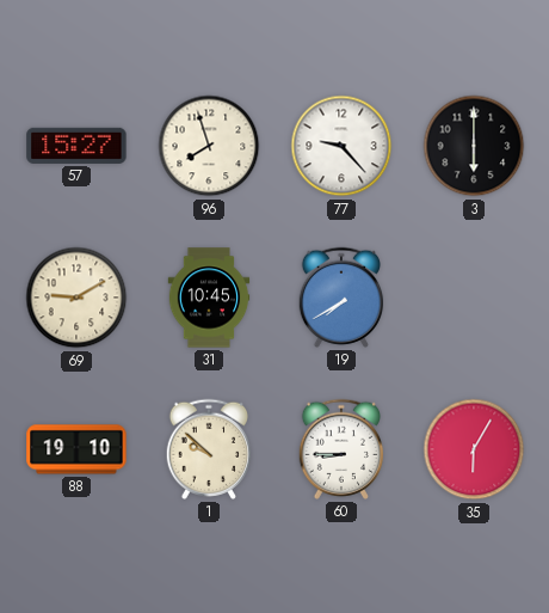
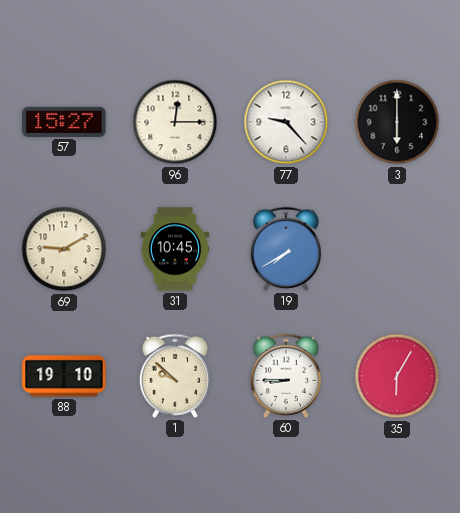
96: 7:57 -> 12:15
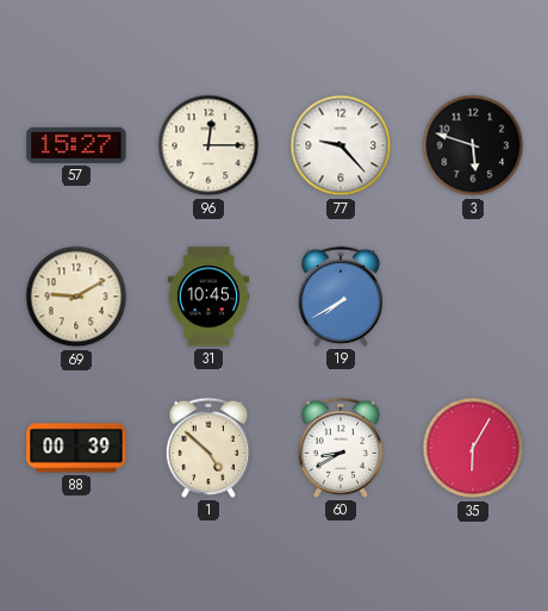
3: 6:00 -> 5:48
88: 19:10 -> 00:39
1: 9:52 -> 4:52
60: 8:45 -> 8:40
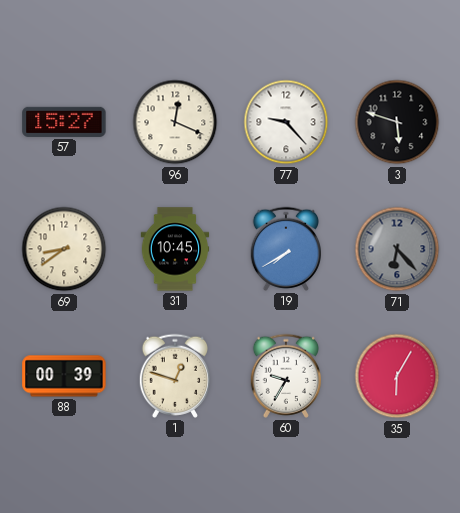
96: 12:15 -> 12:19
69: 9:10 -> 8:39
71: none -> 6:23
1: 4:52 -> 12:48
60: 8:40 -> 9:35
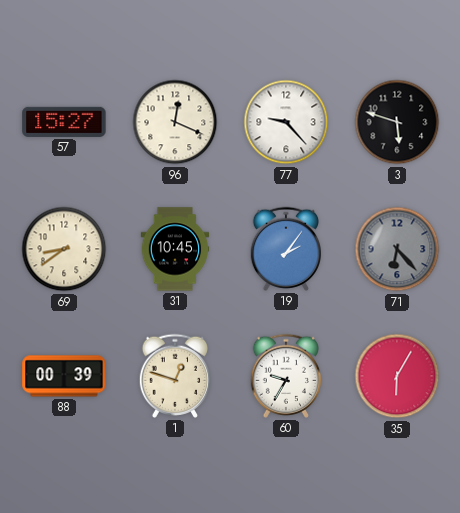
19: 7:40 -> 2:06
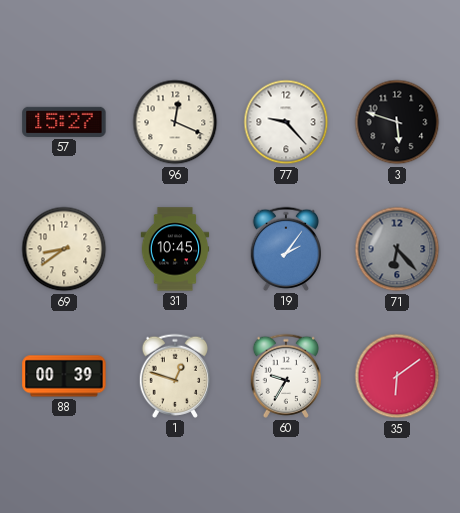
35: 6:05 -> 6:09
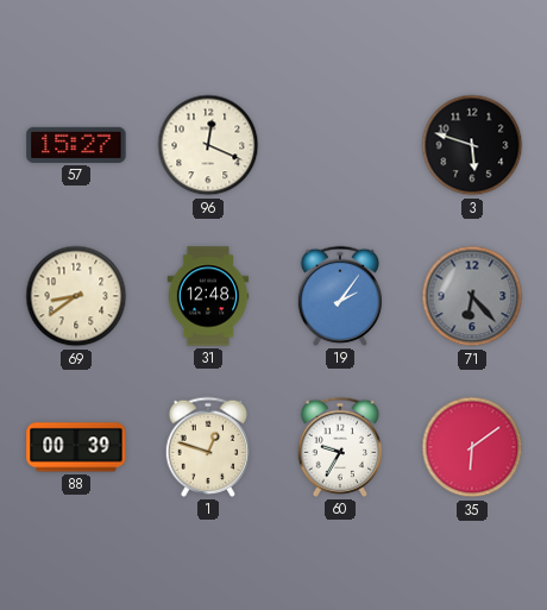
77: 9:23 -> none
31: 10:45 -> 12:48
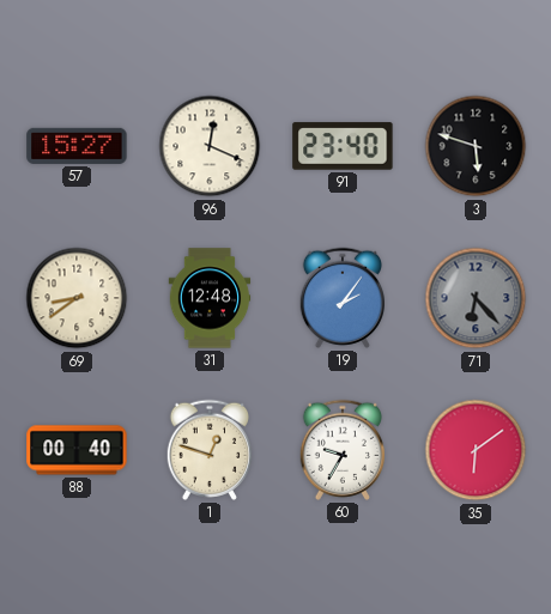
91: none -> 23:40
88: 00:39 -> 00:40
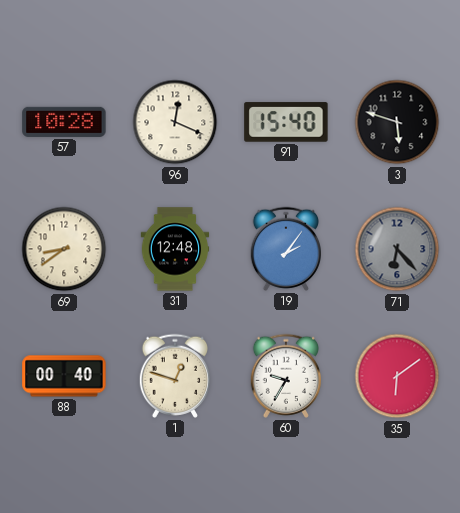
57: 15:27 -> 10:28
91: 23:40 -> 15:40
